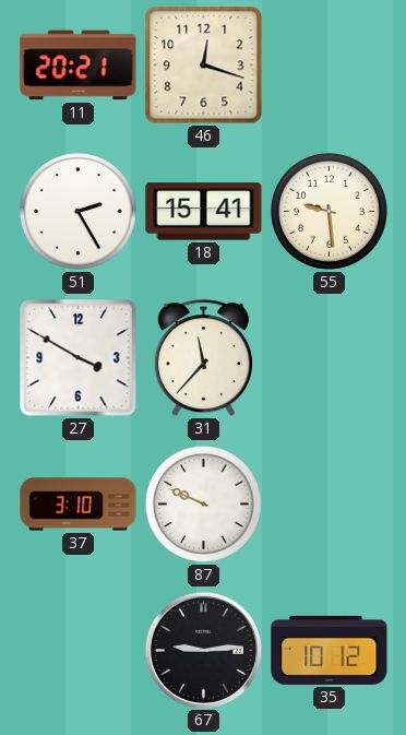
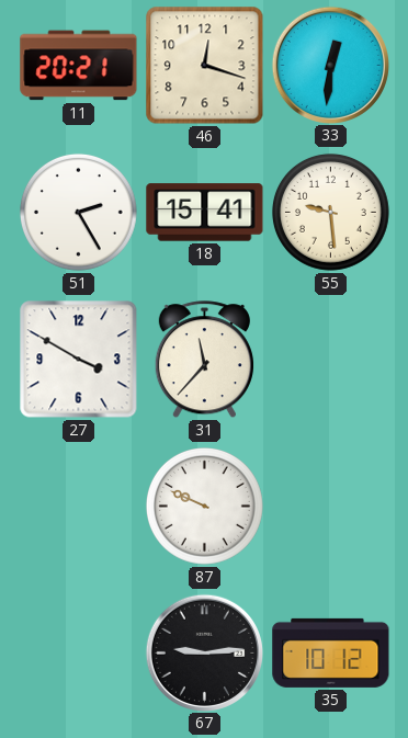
33: none -> 12:31
37: 3:10 -> none
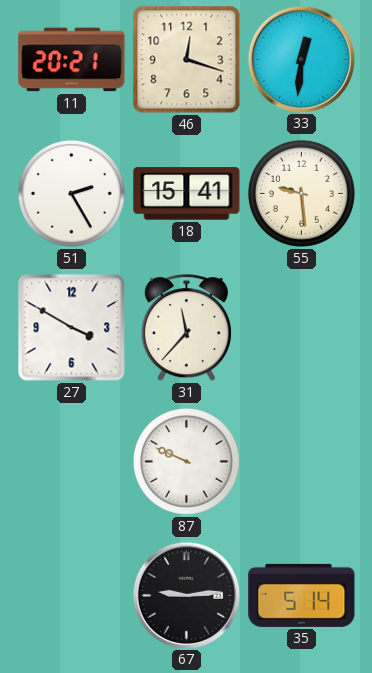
35: 10:12 -> 5:14
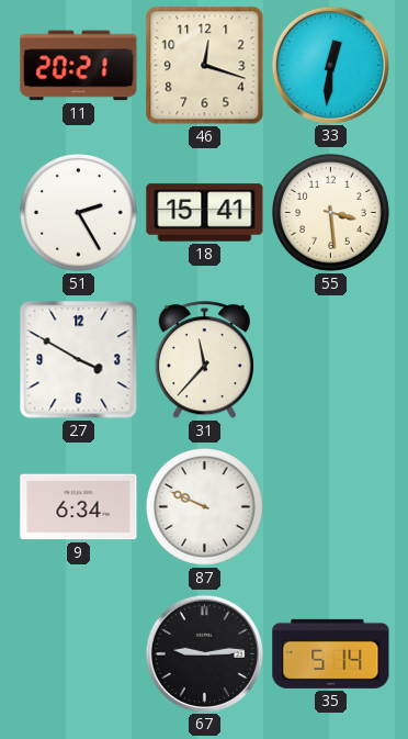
55: 9:29 -> 3:29
9: none -> 6:34
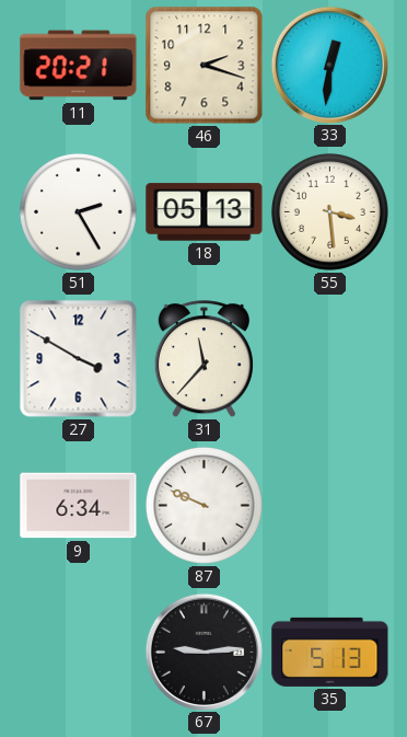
46: 12:18 -> 2:18
18: 15:41 -> 05:13
35: 5:14 -> 5:13
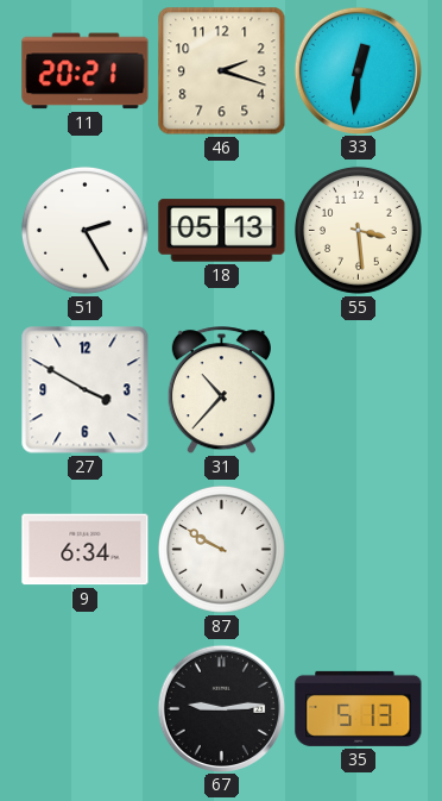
31: 11:37 -> 10:37
87: 9:49 -> 9:50
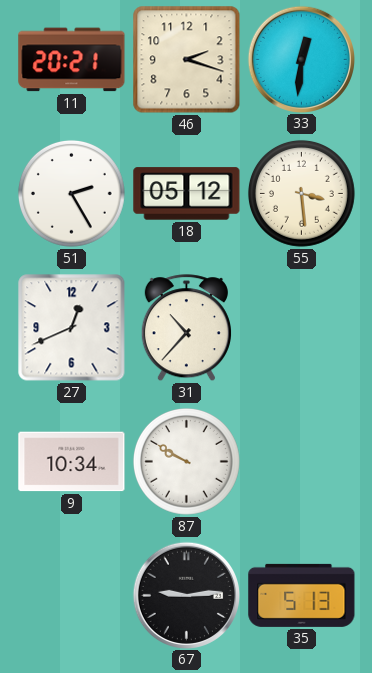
18: 05:13 -> 05:12
27: 3:50 -> 12:41
9: 6:34 -> 10:34
